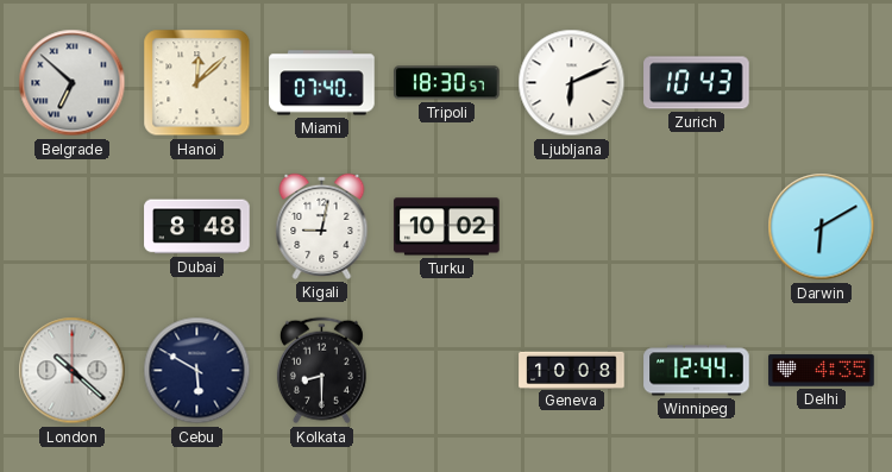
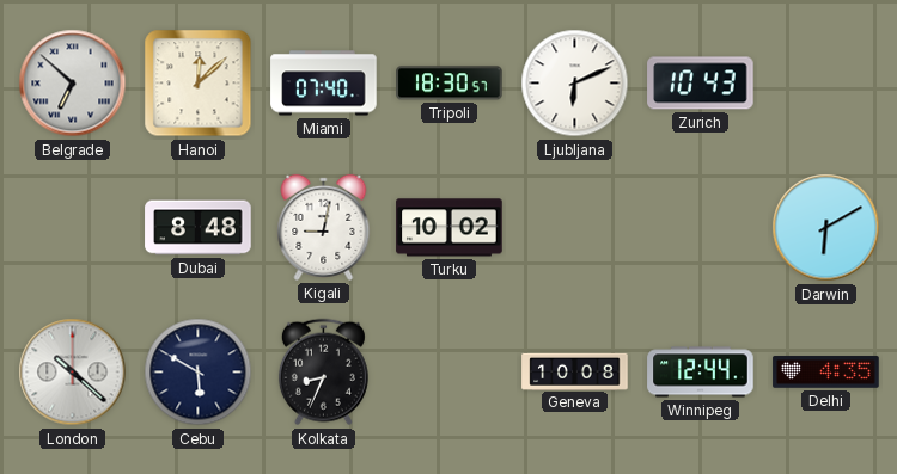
Kolkata: 8:30 -> 8:34
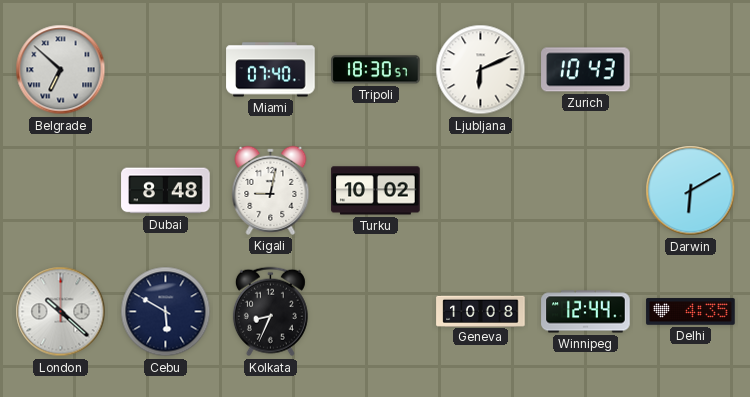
Hanoi: 12:08 -> none
